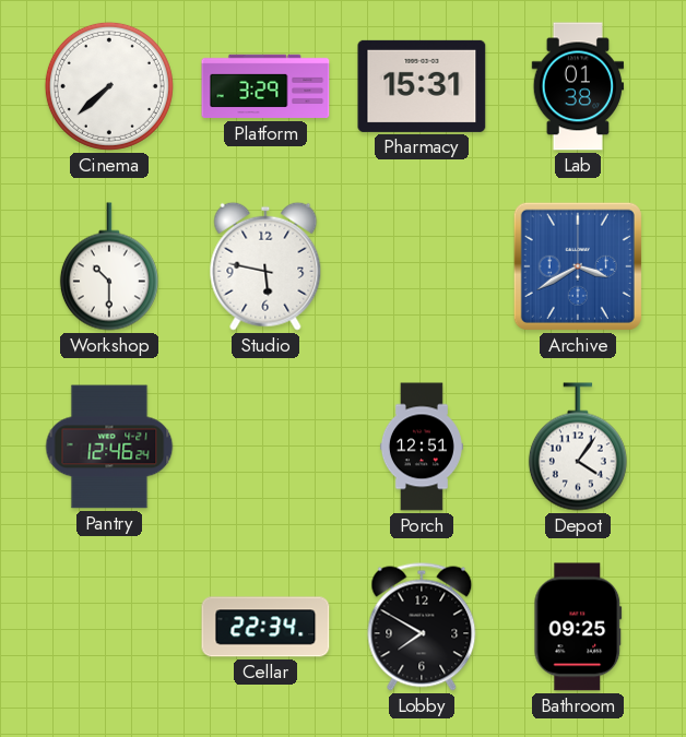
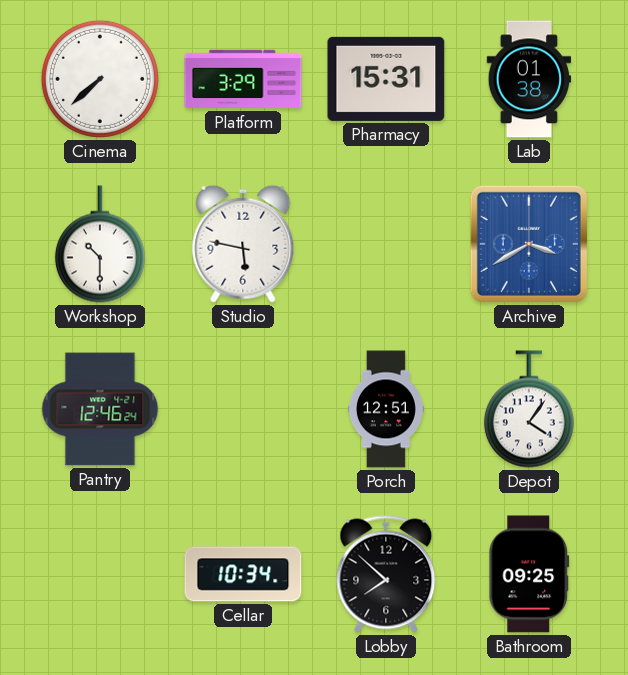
Cellar: 22:34 -> 10:34
Lobby: 7:50 -> 7:52
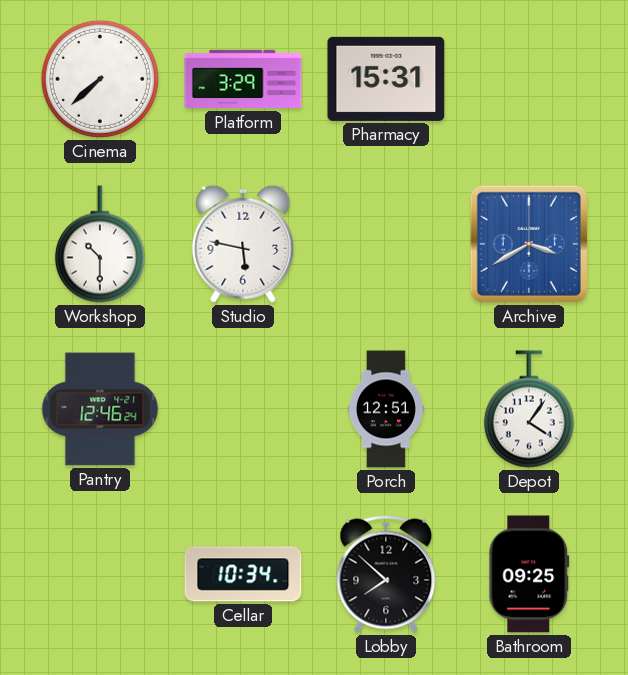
Lab: 01:38 -> none
